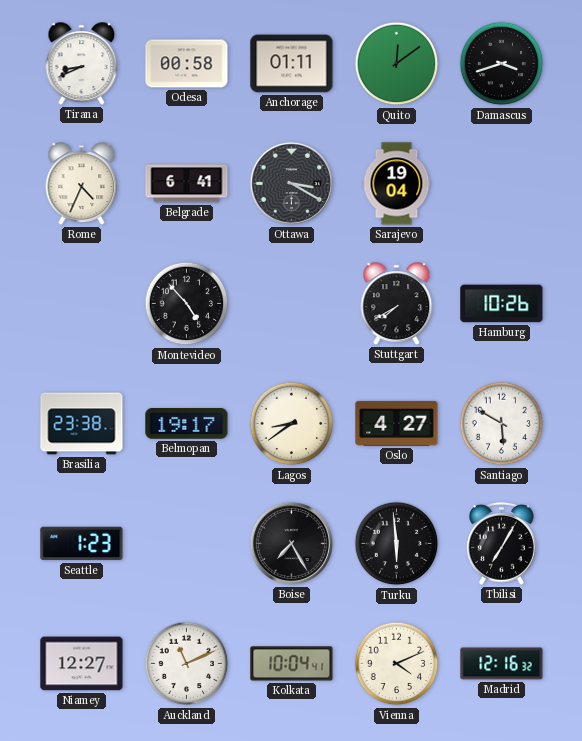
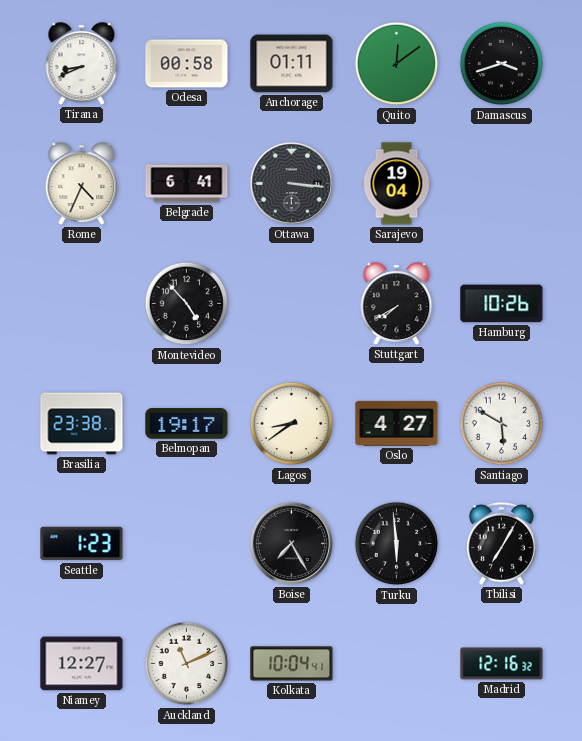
Ottawa: 3:20 -> 3:16
Vienna: 4:11 -> none
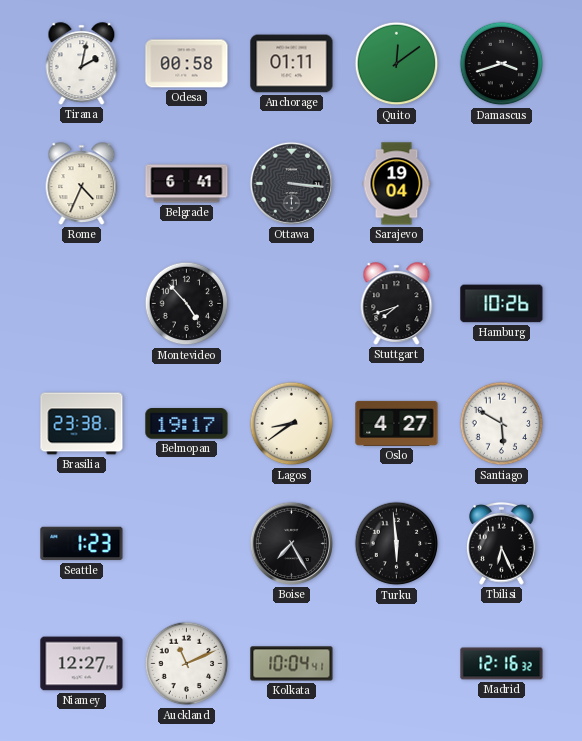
Tirana: 8:41 -> 2:02
Stuttgart: 7:40 -> 7:42
Tbilisi: 7:05 -> 6:26
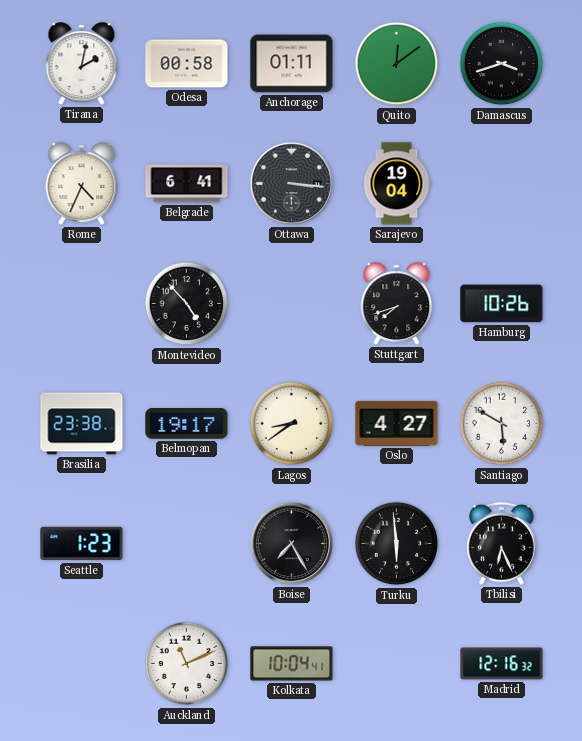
Niamey: 12:27 -> none
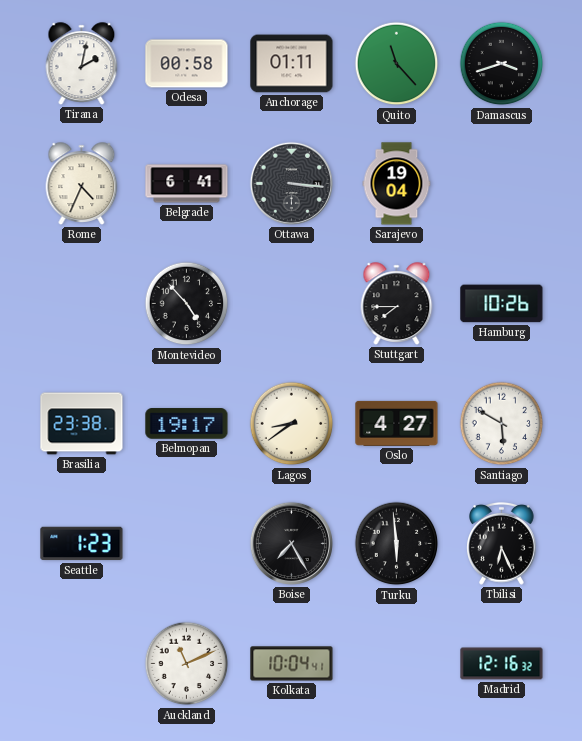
Quito: 12:09 -> 11:23
Stuttgart: 7:42 -> 7:45
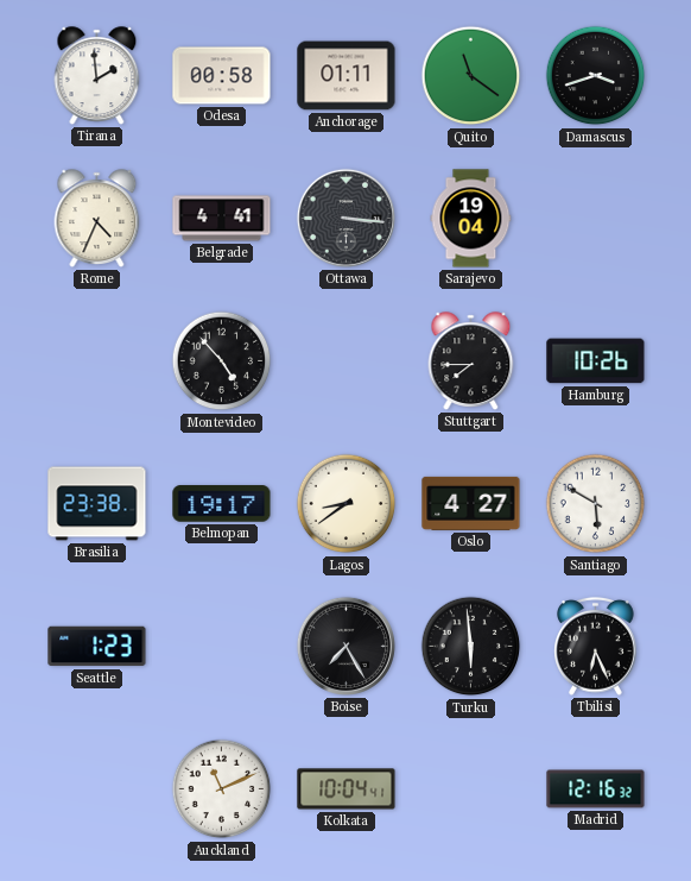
Tirana: 2:02 -> 1:59
Quito: 11:23 -> 11:21
Belgrade: 6:41 -> 4:41
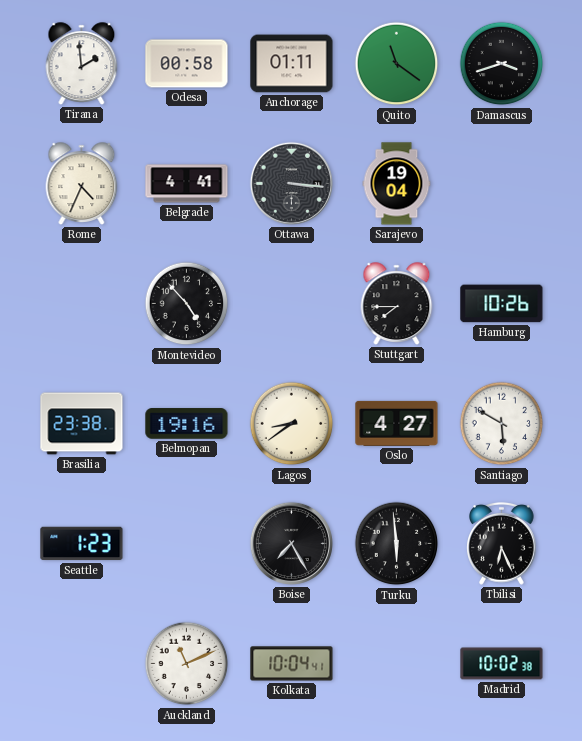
Belmopan: 19:17 -> 19:16
Madrid: 12:16 -> 10:02
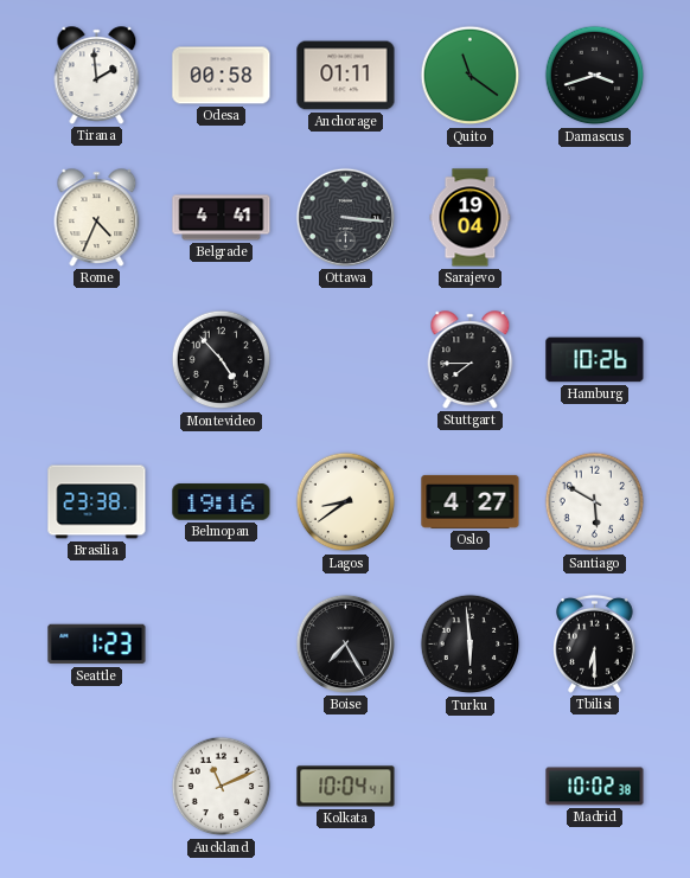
Tbilisi: 6:26 -> 6:30
